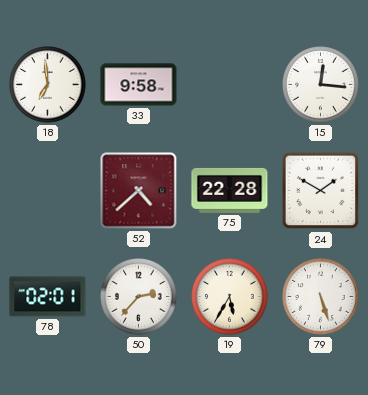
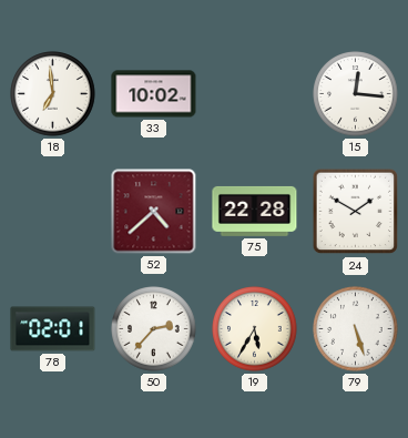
33: 9:58 -> 10:02
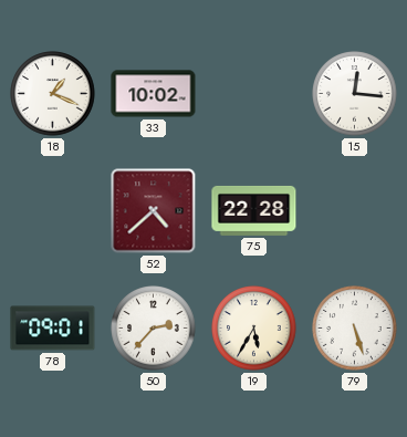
18: 6:59 -> 1:19
24: 1:50 -> none
78: 02:01 -> 09:01
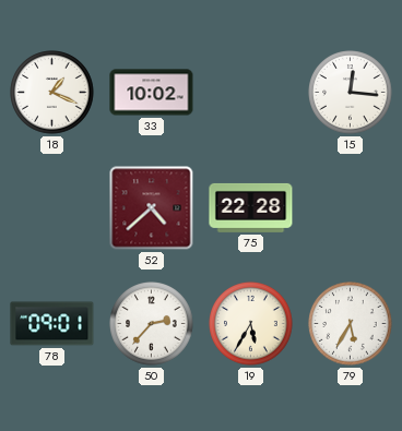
79: 5:27 -> 5:35
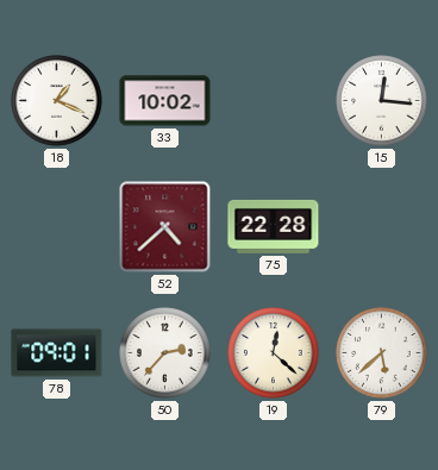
19: 5:35 -> 12:22
79: 5:35 -> 5:38
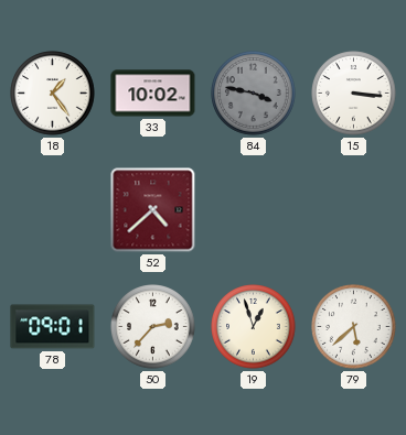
18: 1:19 -> 1:24
84: none -> 3:47
15: 12:16 -> 3:16
75: 22:28 -> none
19: 12:22 -> 12:57
